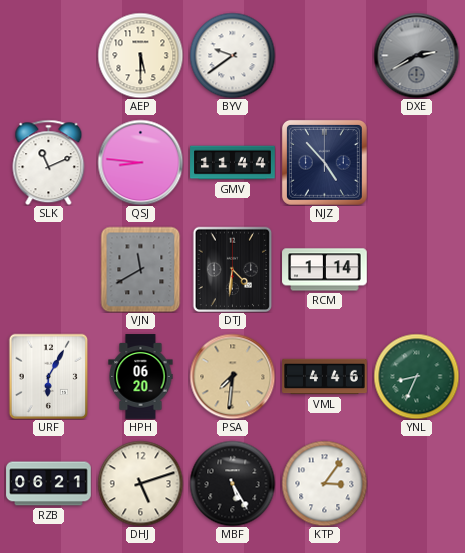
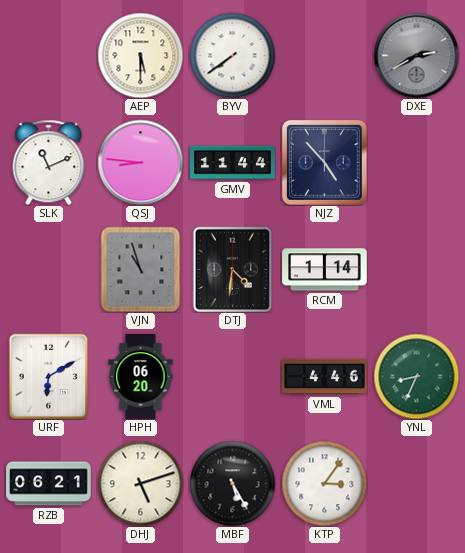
BYV: 9:39 -> 7:39
VJN: 11:40 -> 10:57
URF: 6:05 -> 6:10
PSA: 7:31 -> none
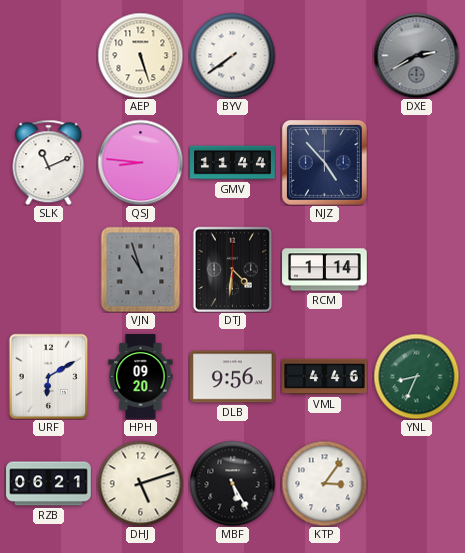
AEP: 5:30 -> 5:27
HPH: 06:20 -> 09:20
DLB: none -> 9:56
